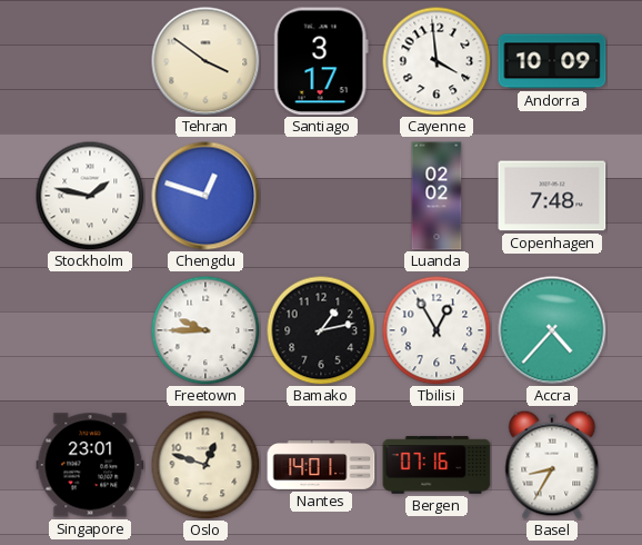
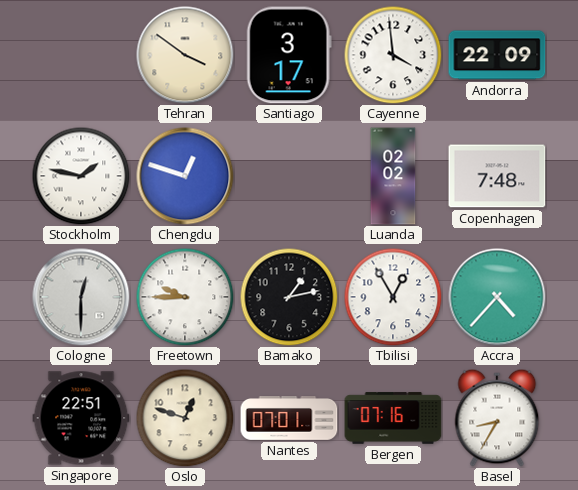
Andorra: 10:09 -> 22:09
Cologne: none -> 12:30
Singapore: 23:01 -> 22:51
Nantes: 14:01 -> 07:01
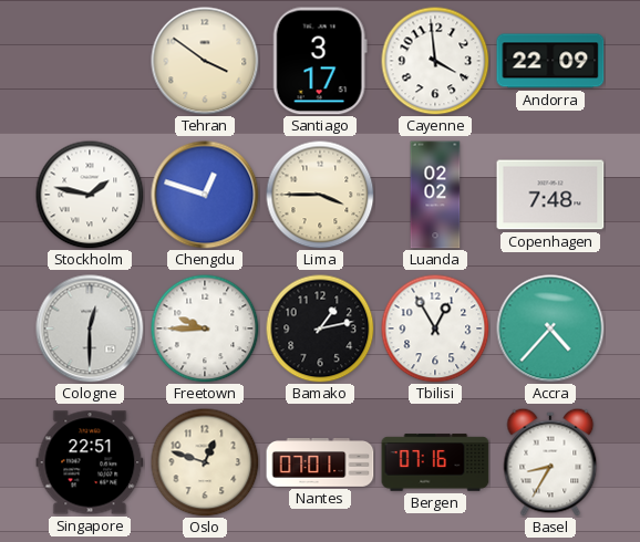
Lima: none -> 3:45
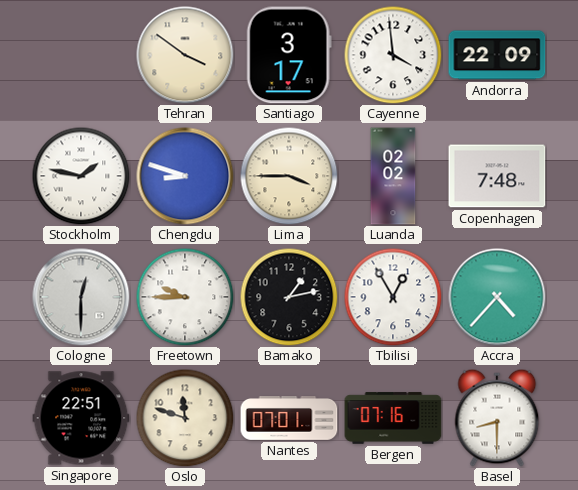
Chengdu: 12:48 -> 8:48
Oslo: 12:48 -> 11:48
Basel: 8:35 -> 8:30
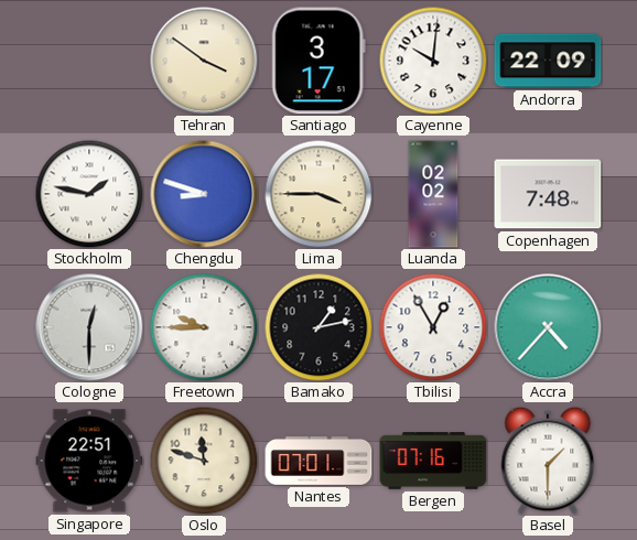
Cayenne: 3:59 -> 10:01
Basel: 8:30 -> 1:30
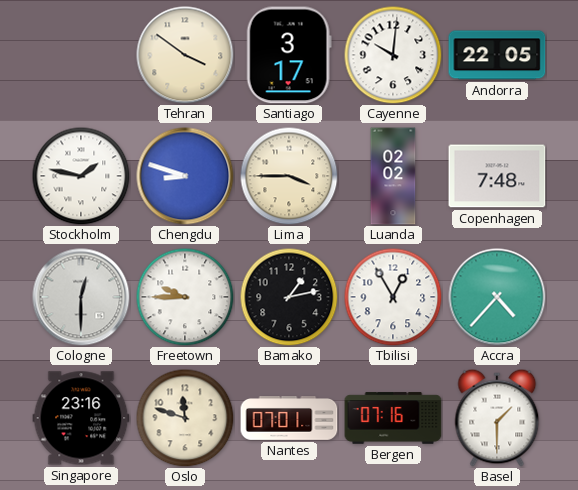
Andorra: 22:09 -> 22:05
Singapore: 22:51 -> 23:16
